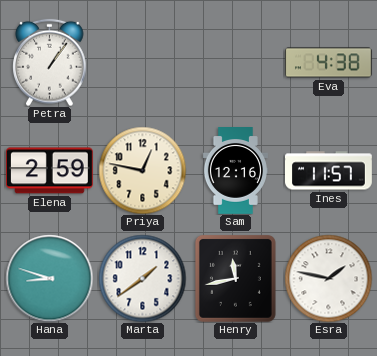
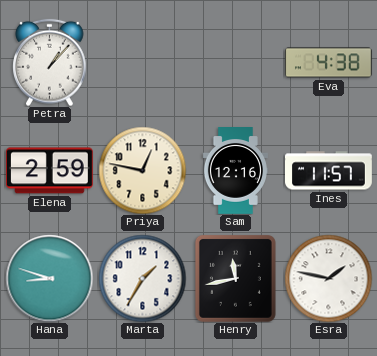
Petra: 1:06 -> 1:07
Marta: 1:39 -> 1:35
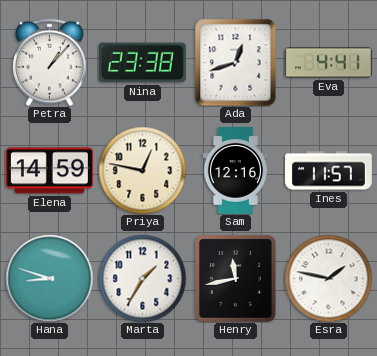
Nina: none -> 23:38
Ada: none -> 12:42
Eva: 4:38 -> 4:41
Elena: 2:59 -> 14:59
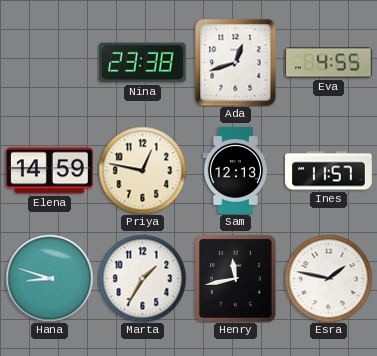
Petra: 1:07 -> none
Eva: 4:41 -> 4:55
Sam: 12:16 -> 12:13
